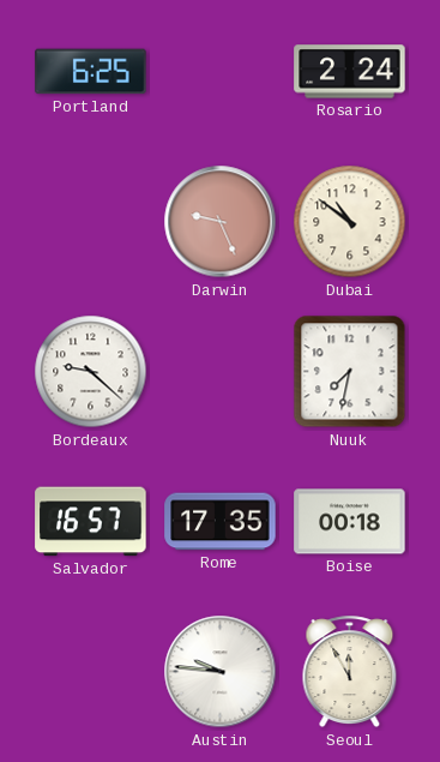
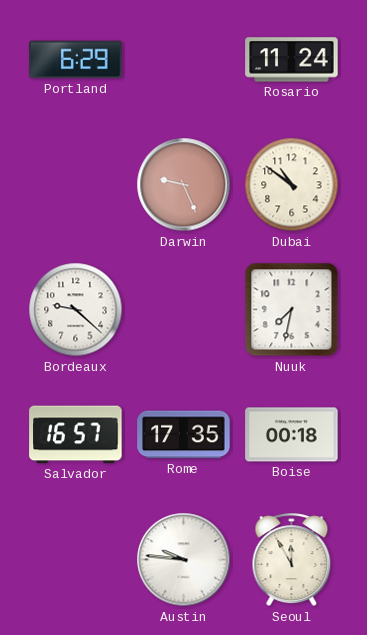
Portland: 6:25 -> 6:29
Rosario: 2:24 -> 11:24
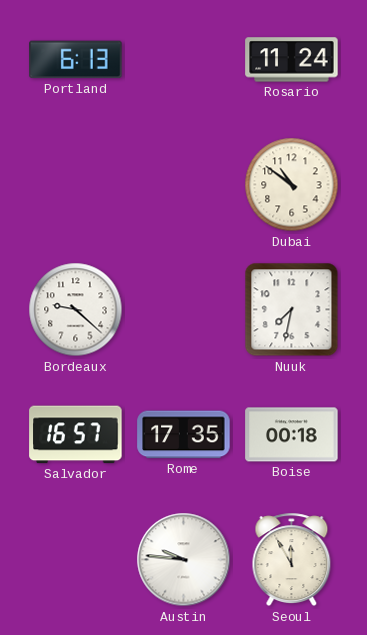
Portland: 6:29 -> 6:13
Darwin: 9:26 -> none
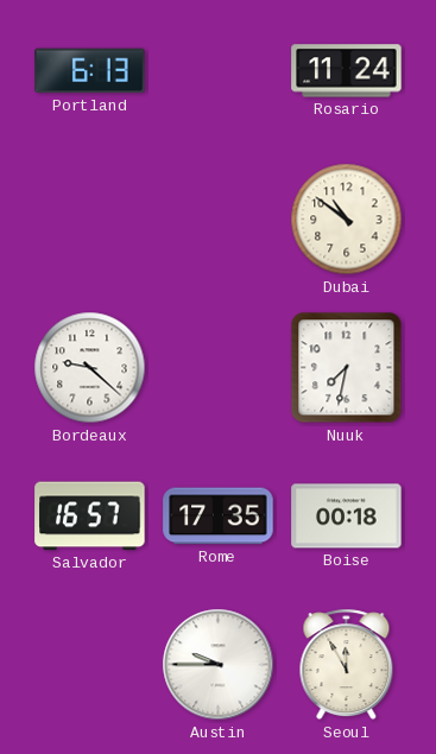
Austin: 9:46 -> 9:45
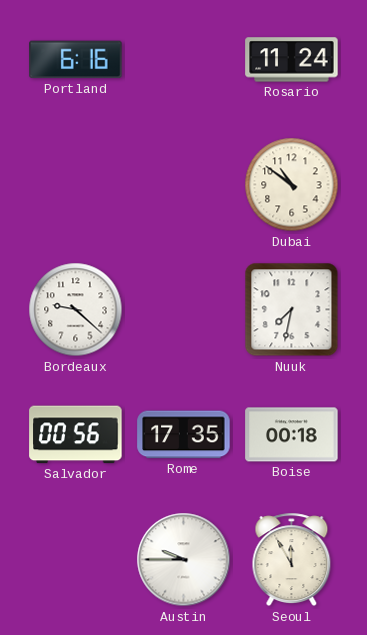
Portland: 6:13 -> 6:16
Salvador: 16:57 -> 00:56
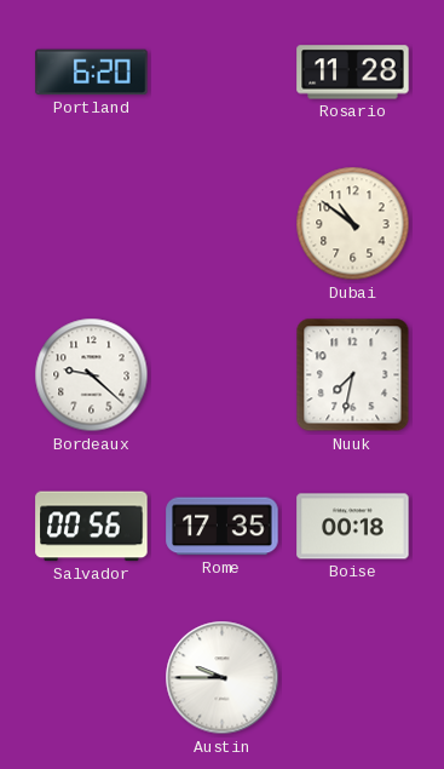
Portland: 6:16 -> 6:20
Rosario: 11:24 -> 11:28
Seoul: 11:55 -> none
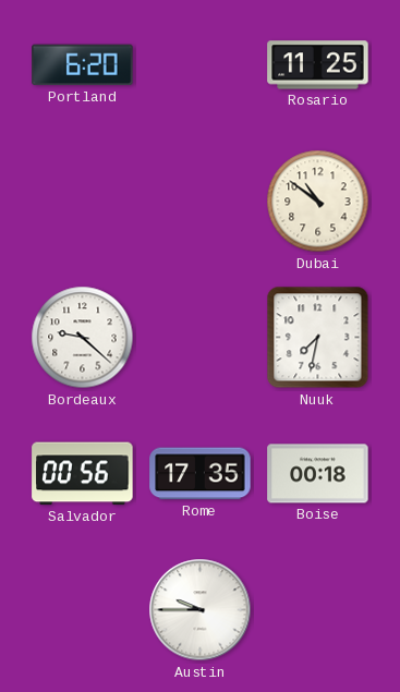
Rosario: 11:28 -> 11:25
